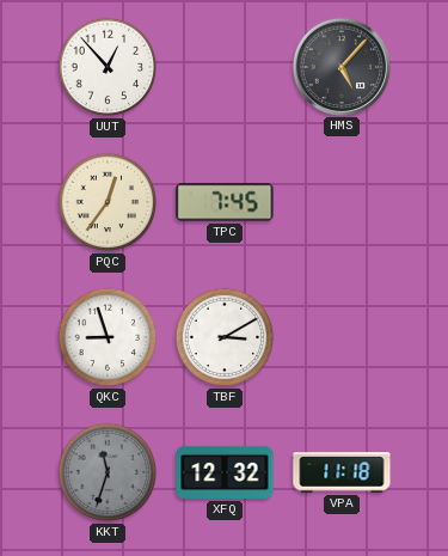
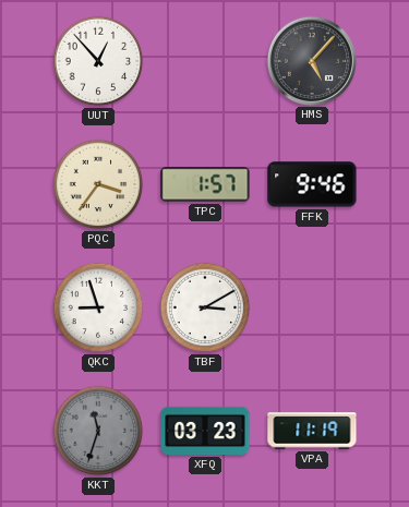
PQC: 12:36 -> 3:36
TPC: 7:45 -> 1:57
FFK: none -> 9:46
XFQ: 12:32 -> 03:23
VPA: 11:18 -> 11:19
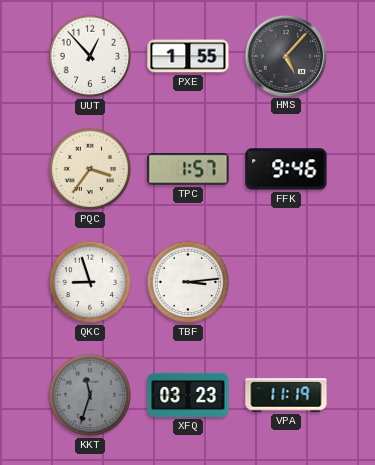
PXE: none -> 1:55
TBF: 3:10 -> 3:14
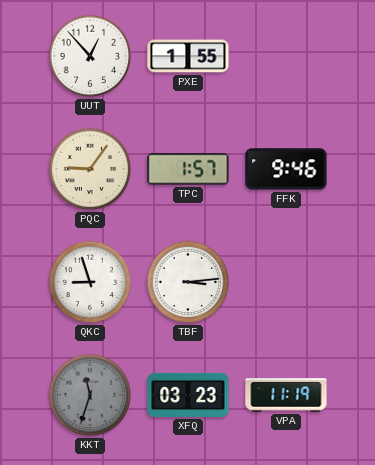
HMS: 5:07 -> none
PQC: 3:36 -> 9:06
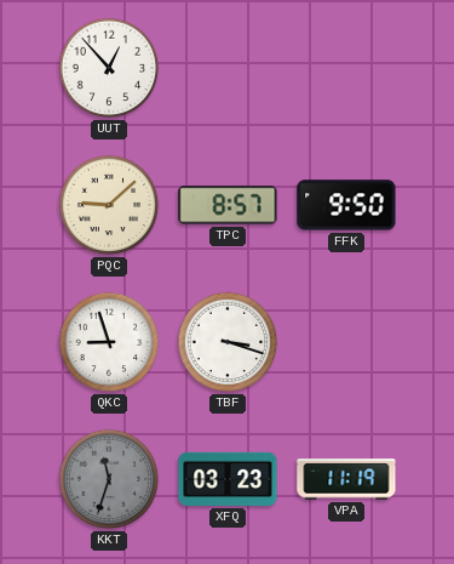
PXE: 1:55 -> none
PQC: 9:06 -> 9:08
TPC: 1:57 -> 8:57
FFK: 9:46 -> 9:50
TBF: 3:14 -> 3:18
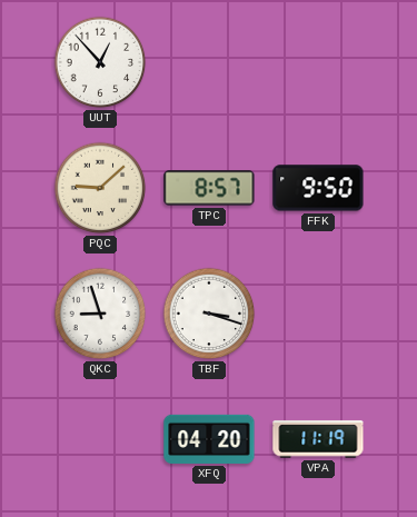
KKT: 11:33 -> none
XFQ: 03:23 -> 04:20
